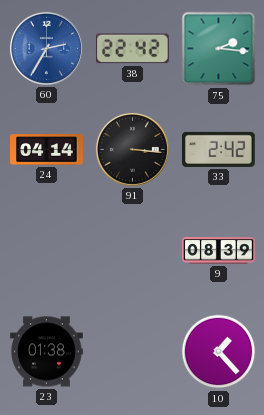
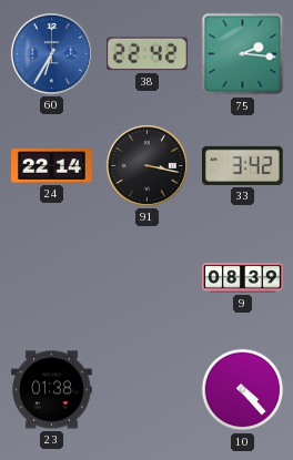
60: 2:35 -> 6:35
24: 04:14 -> 22:14
91: 3:16 -> 3:17
33: 2:42 -> 3:42
10: 1:23 -> 4:23
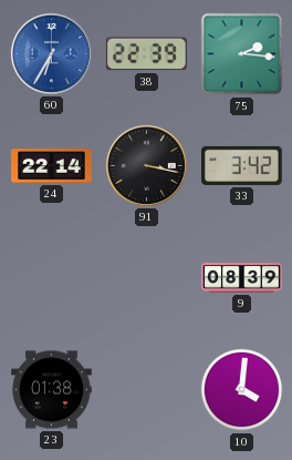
38: 22:42 -> 22:39
10: 4:23 -> 4:01
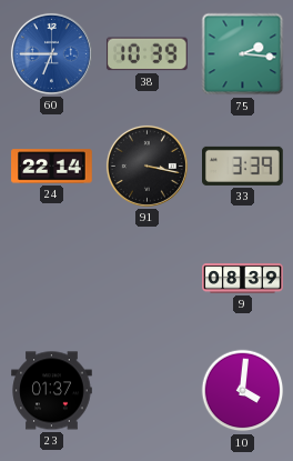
60: 6:35 -> 6:45
38: 22:39 -> 10:39
33: 3:42 -> 3:39
23: 01:38 -> 01:37
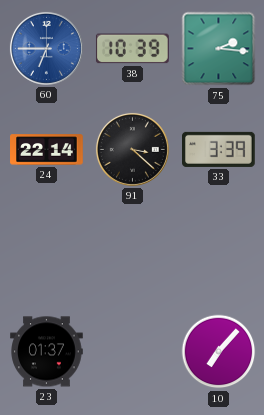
91: 3:17 -> 3:22
9: 08:39 -> none
10: 4:01 -> 7:07
